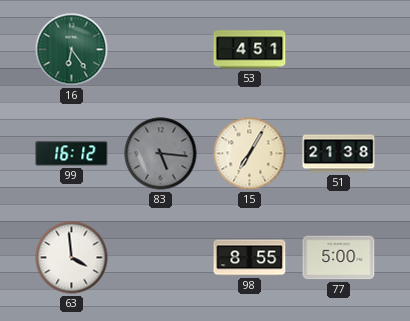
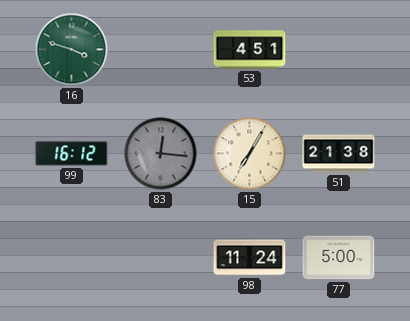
16: 6:24 -> 3:48
83: 5:16 -> 12:16
63: 3:59 -> none
98: 8:55 -> 11:24
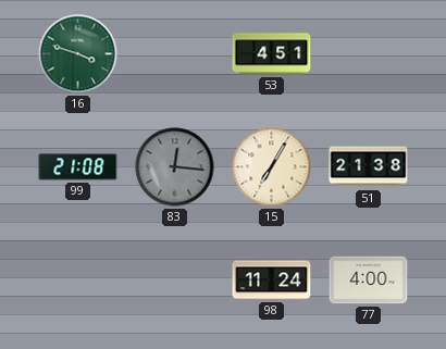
99: 16:12 -> 21:08
77: 5:00 -> 4:00
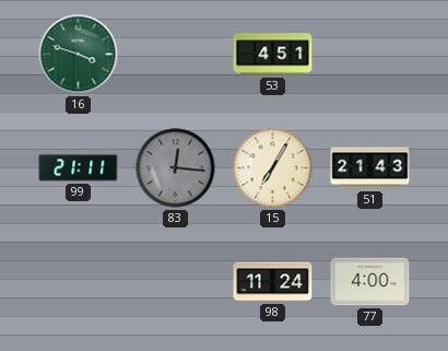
99: 21:08 -> 21:11
51: 21:38 -> 21:43
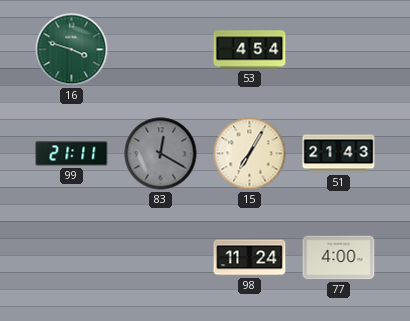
53: 4:51 -> 4:54
83: 12:16 -> 12:20
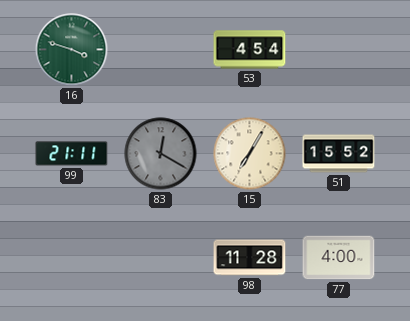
51: 21:43 -> 15:52
98: 11:24 -> 11:28
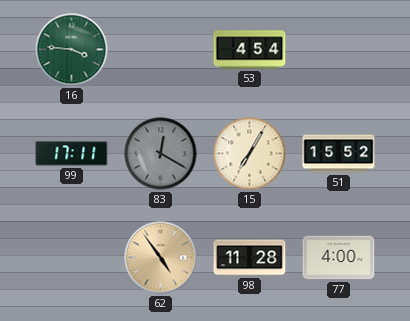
16: 3:48 -> 3:46
99: 21:11 -> 17:11
62: none -> 4:54
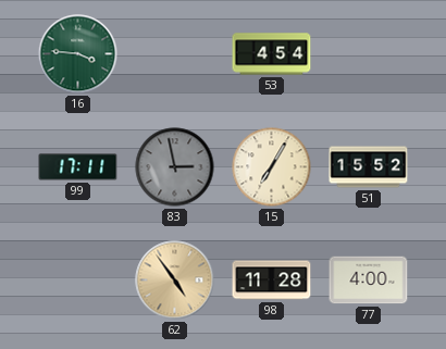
83: 12:20 -> 2:58
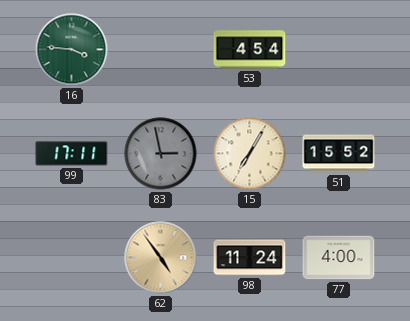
98: 11:28 -> 11:24
